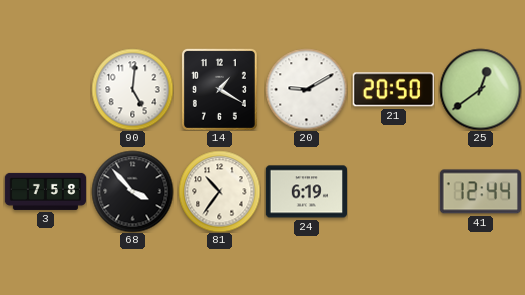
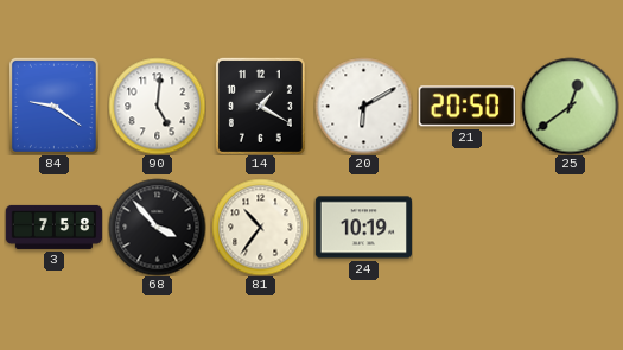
84: none -> 9:21
20: 9:10 -> 6:10
24: 6:19 -> 10:19
41: 12:44 -> none
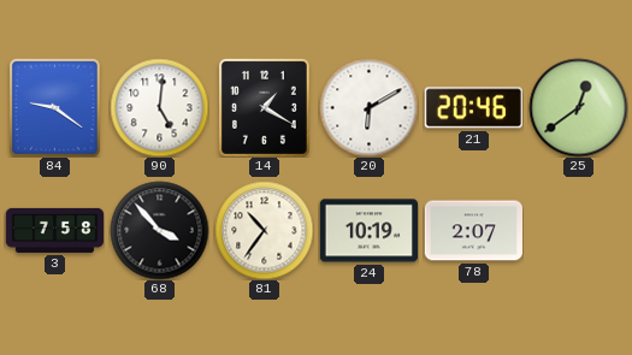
21: 20:50 -> 20:46
78: none -> 2:07
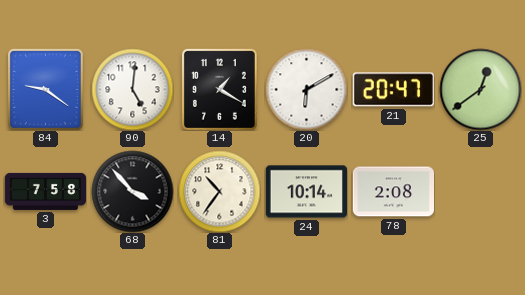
21: 20:46 -> 20:47
24: 10:19 -> 10:14
78: 2:07 -> 2:08
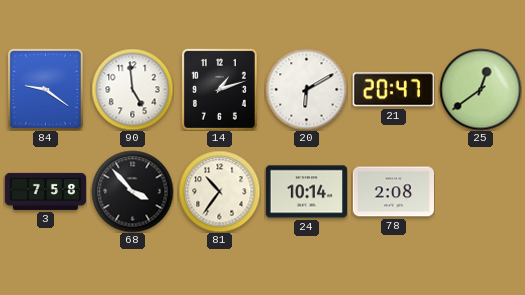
90: 5:01 -> 4:59
14: 1:20 -> 1:12
